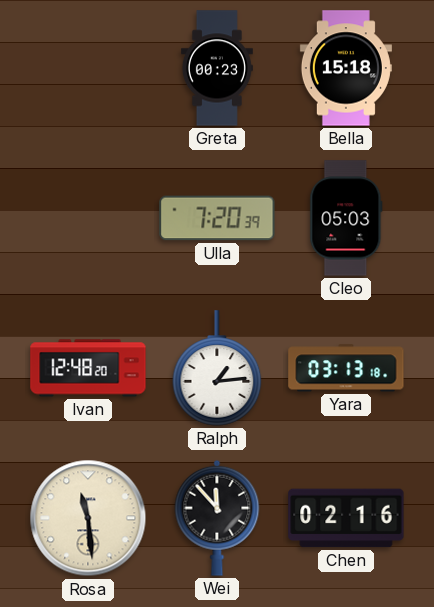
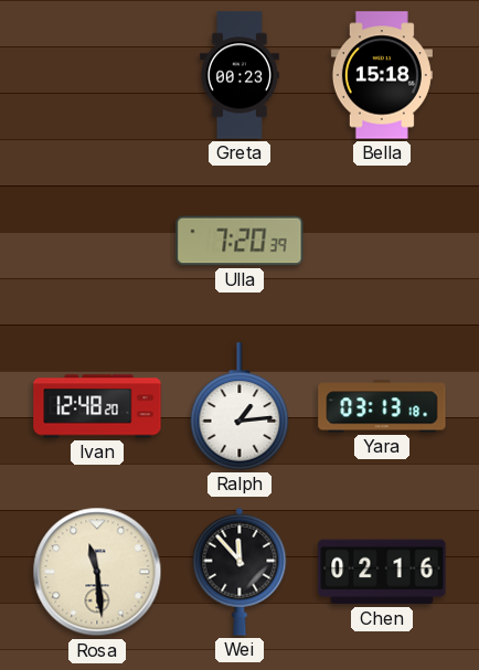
Cleo: 05:03 -> none
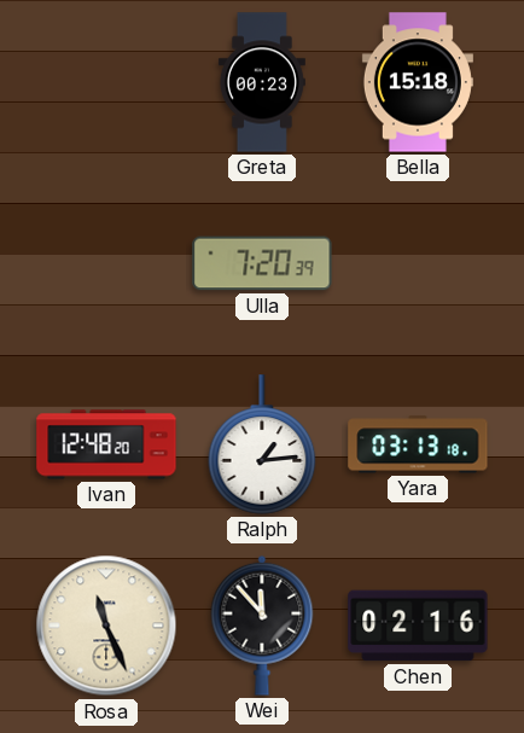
Rosa: 11:29 -> 11:26
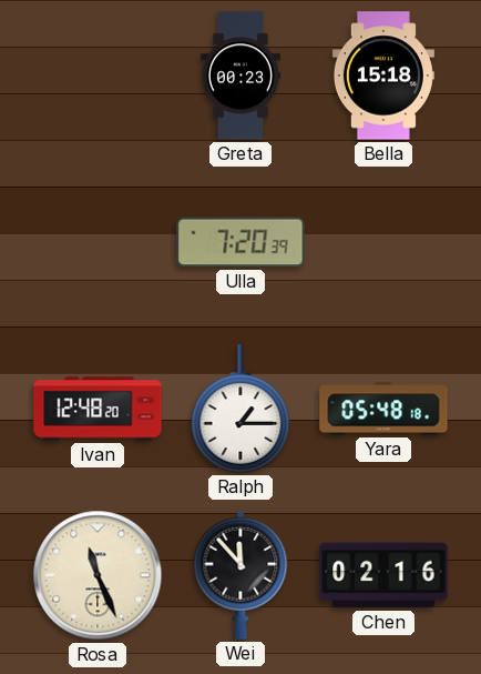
Ralph: 1:14 -> 1:15
Yara: 03:13 -> 05:48
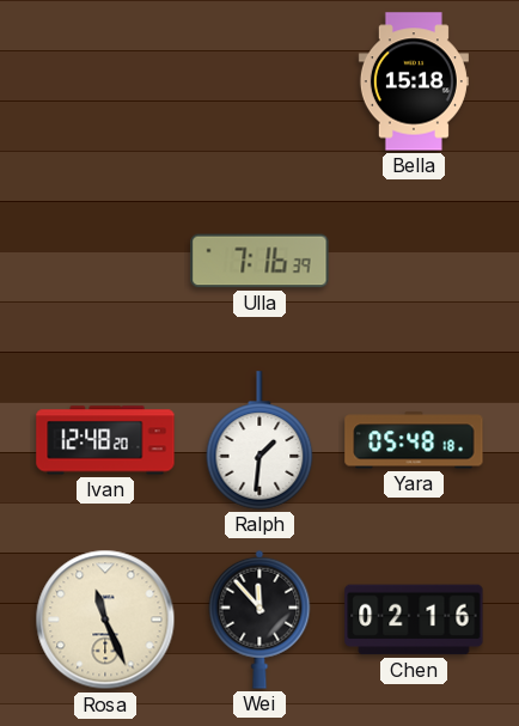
Greta: 00:23 -> none
Ulla: 7:20 -> 7:16
Ralph: 1:15 -> 1:31
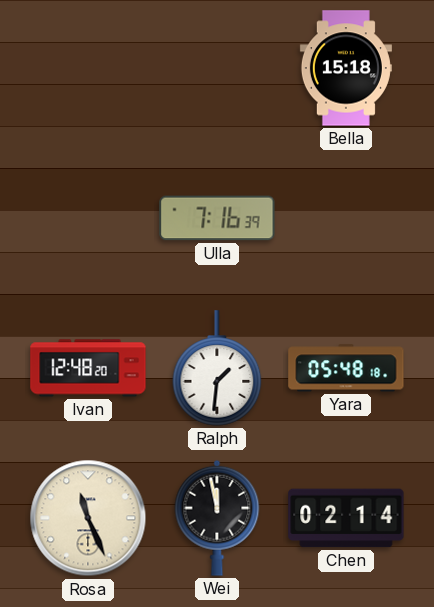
Wei: 11:53 -> 11:58
Chen: 02:16 -> 02:14
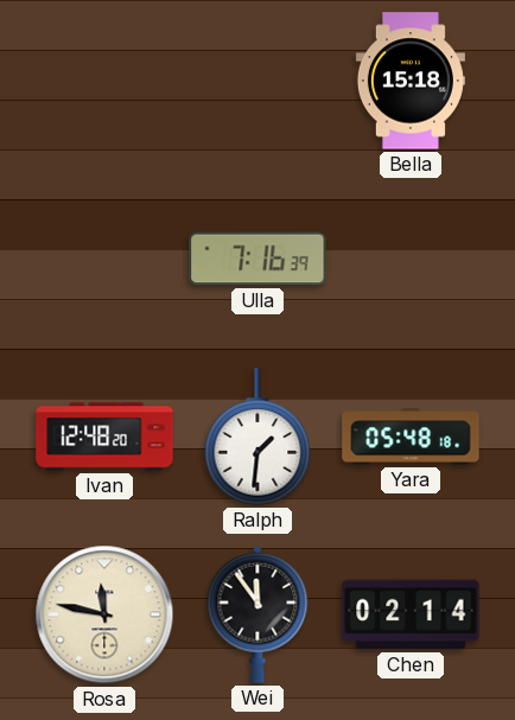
Rosa: 11:26 -> 11:47
Wei: 11:58 -> 11:54
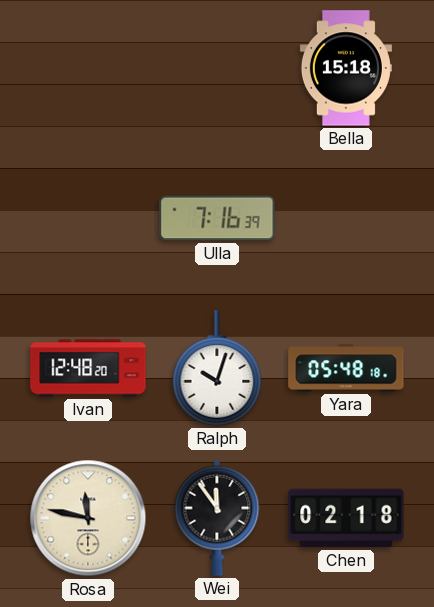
Ralph: 1:31 -> 10:03
Chen: 02:14 -> 02:18
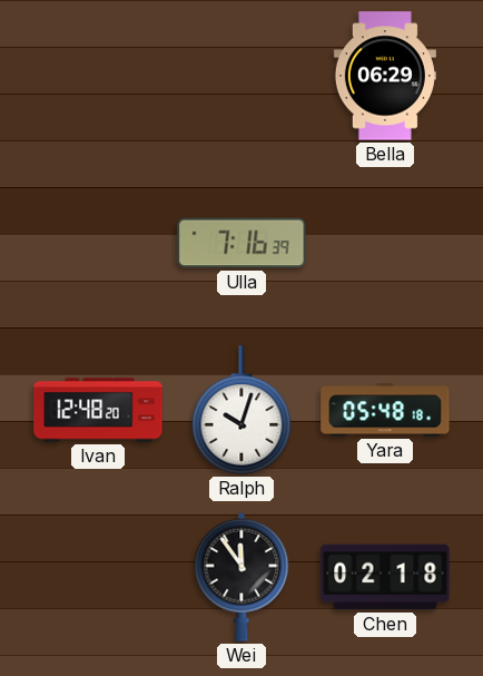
Bella: 15:18 -> 06:29
Rosa: 11:47 -> none
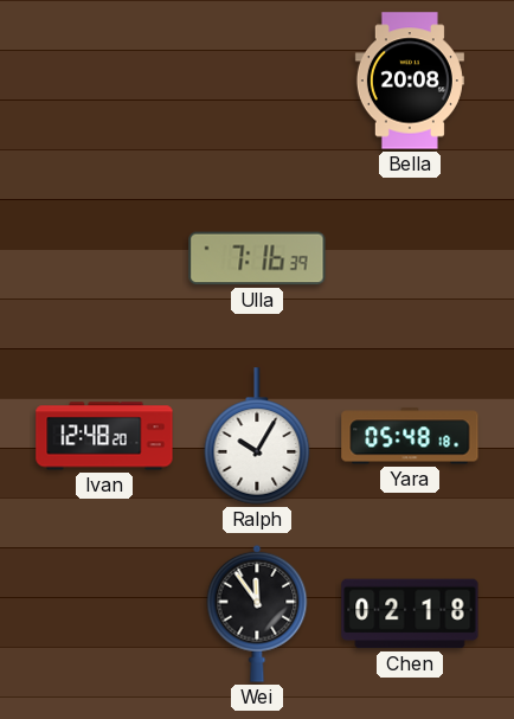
Bella: 06:29 -> 20:08
Ralph: 10:03 -> 10:05
